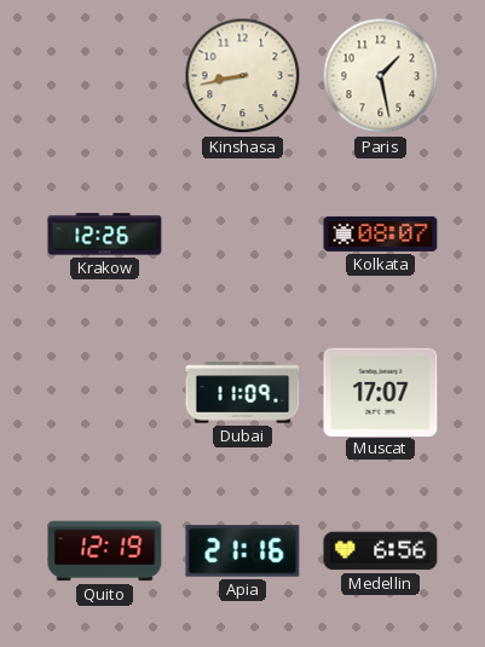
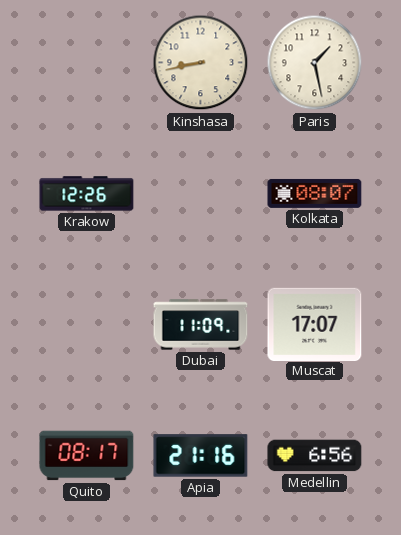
Quito: 12:19 -> 08:17
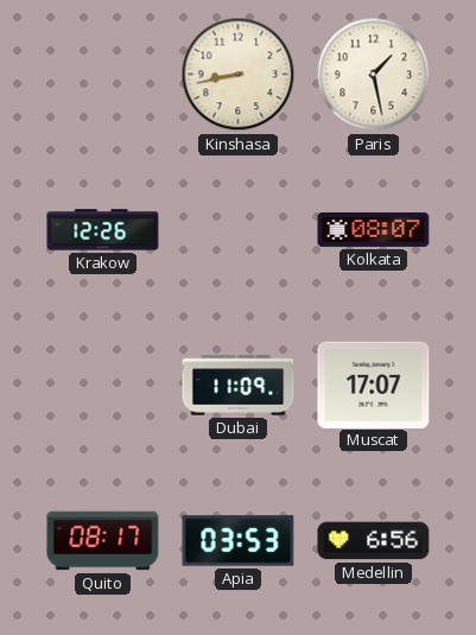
Apia: 21:16 -> 03:53
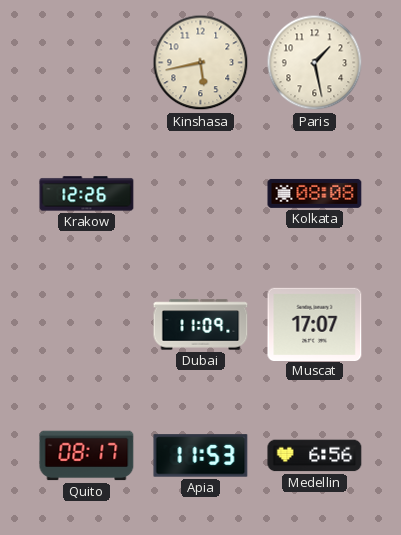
Kinshasa: 8:43 -> 5:43
Kolkata: 08:07 -> 08:08
Apia: 03:53 -> 11:53
